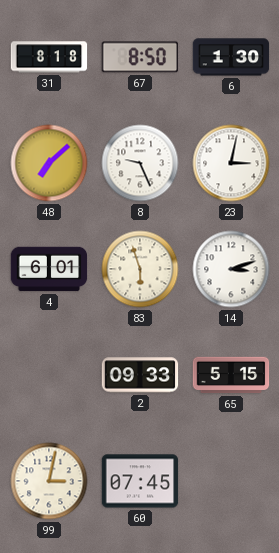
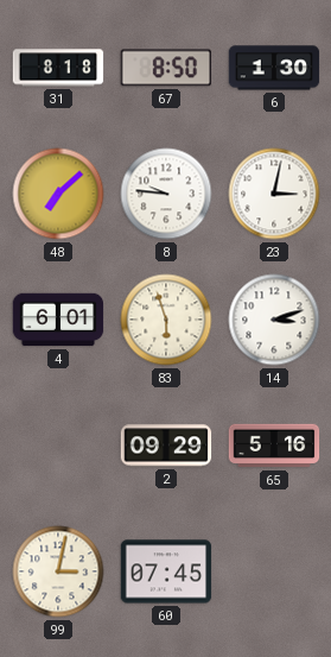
8: 9:26 -> 9:46
2: 09:33 -> 09:29
65: 5:15 -> 5:16
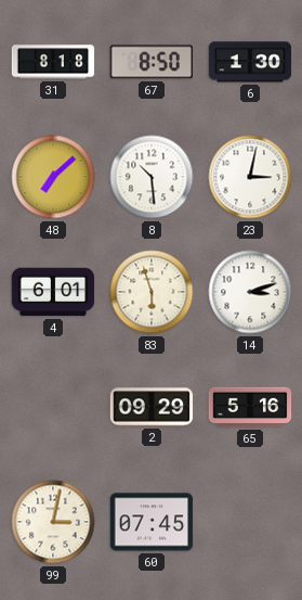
8: 9:46 -> 10:29
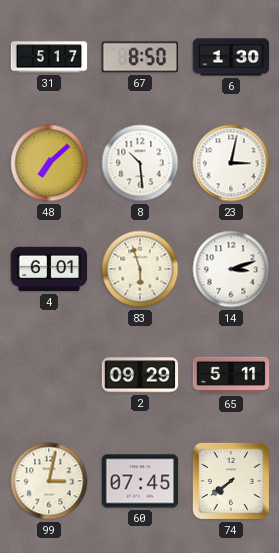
31: 8:18 -> 5:17
65: 5:16 -> 5:11
74: none -> 7:39
